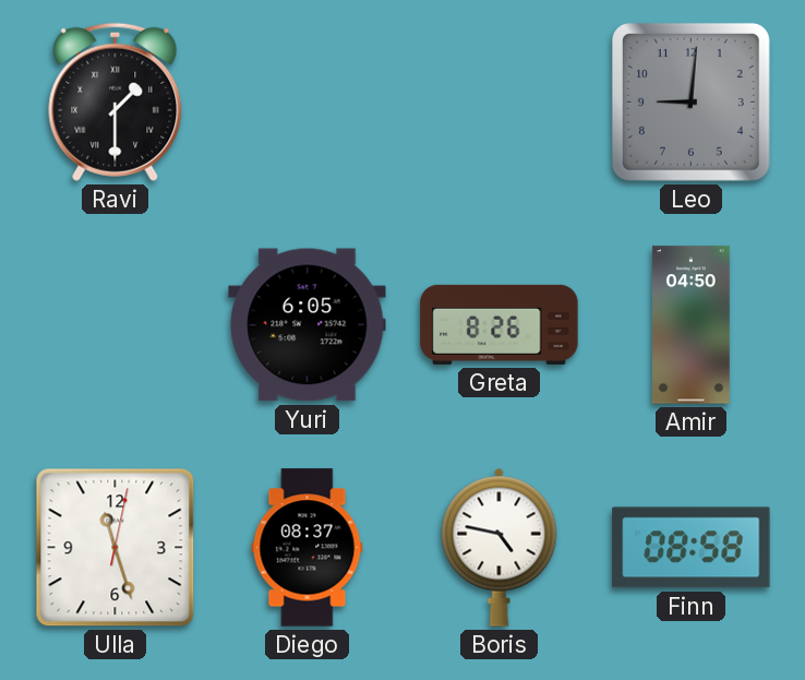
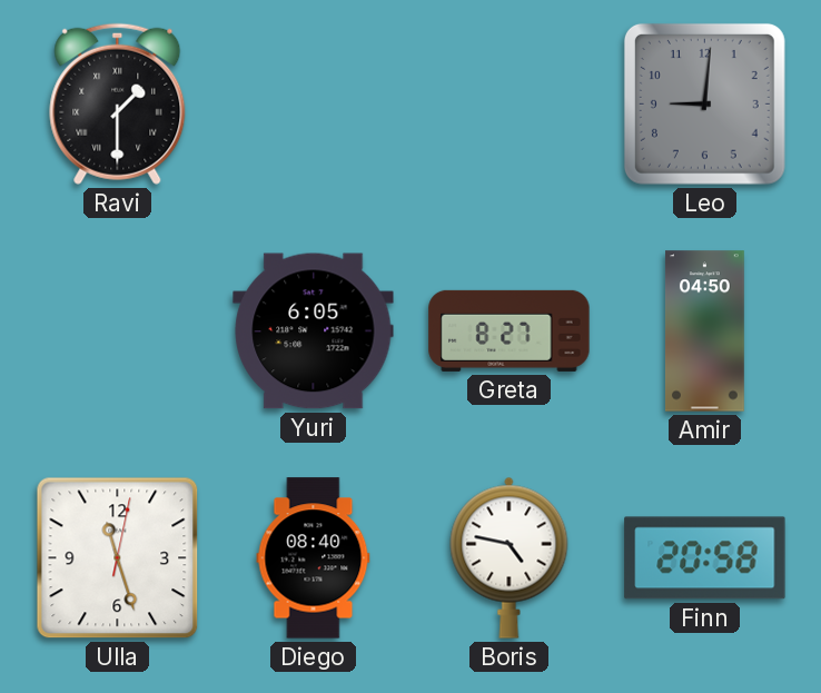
Greta: 8:26 -> 8:27
Diego: 08:37 -> 08:40
Finn: 08:58 -> 20:58
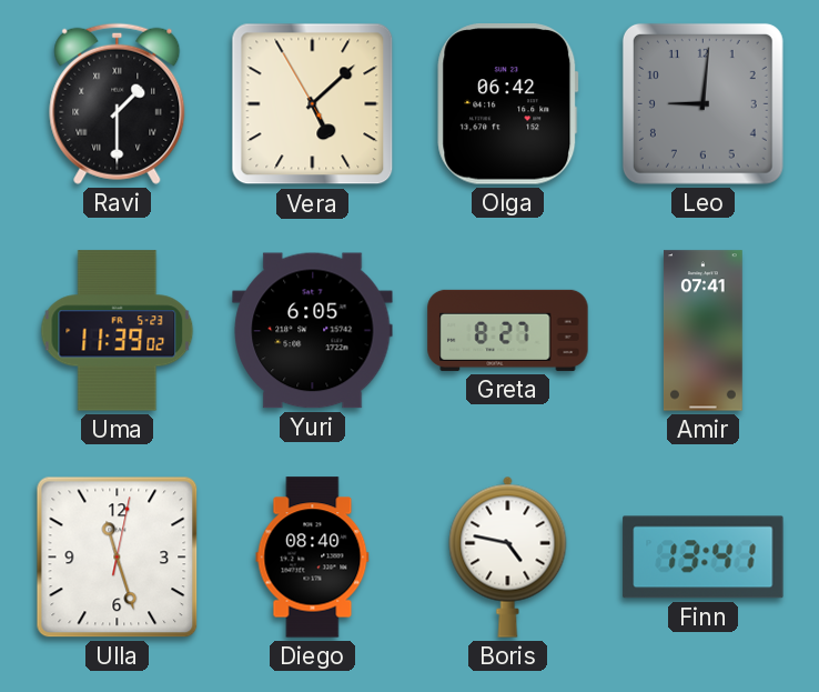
Vera: none -> 5:07
Olga: none -> 06:42
Uma: none -> 11:39
Amir: 04:50 -> 07:41
Finn: 20:58 -> 13:41
